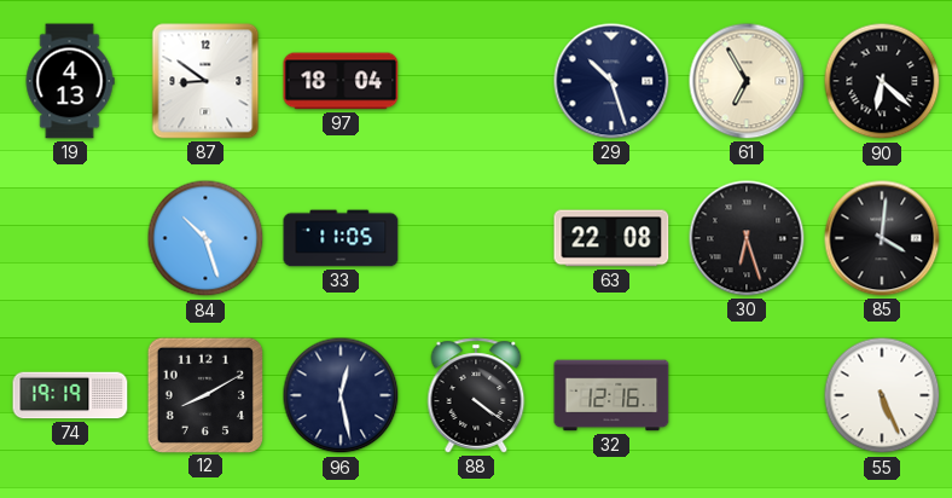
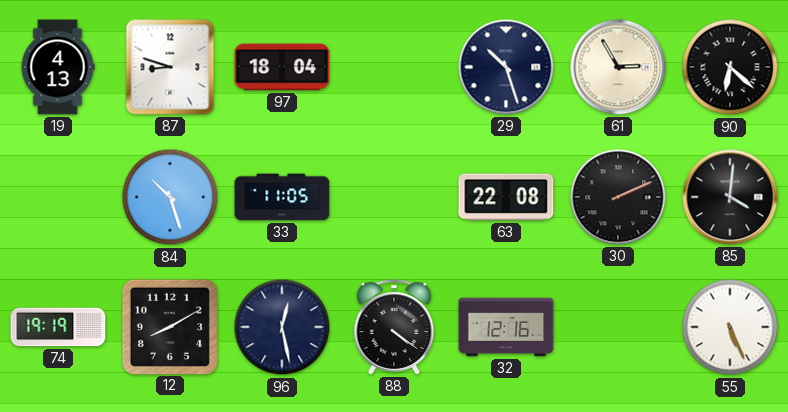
87: 8:51 -> 8:48
61: 6:55 -> 2:55
30: 6:27 -> 2:11
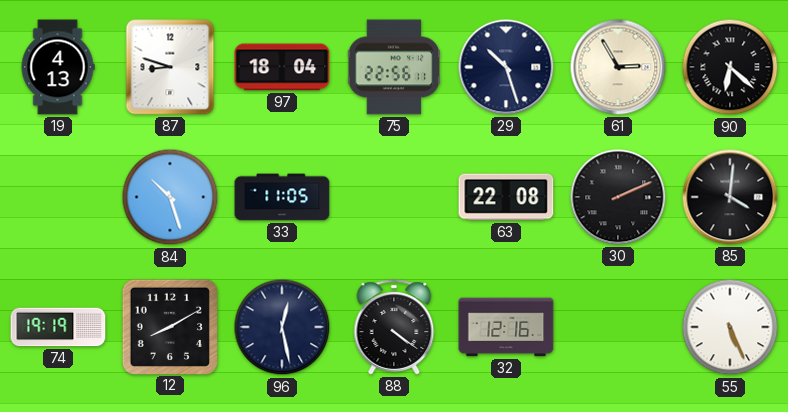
75: none -> 22:56
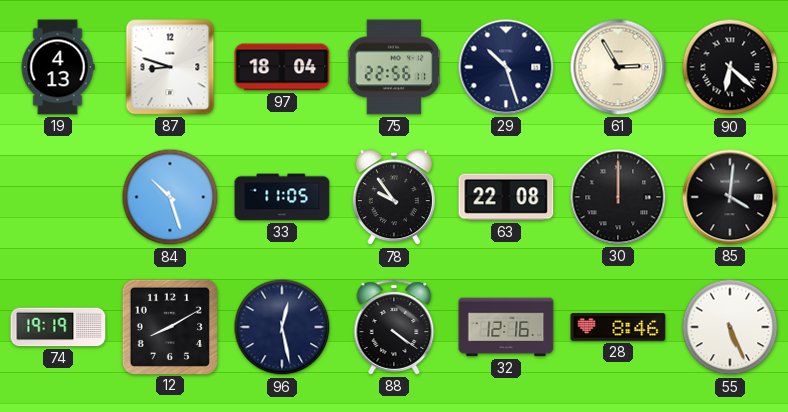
78: none -> 9:54
30: 2:11 -> 12:00
28: none -> 8:46
